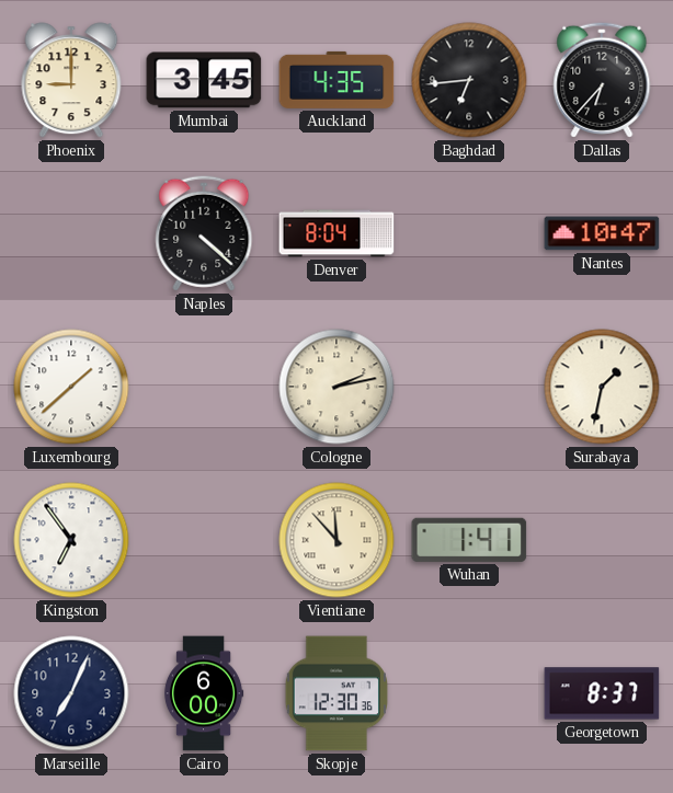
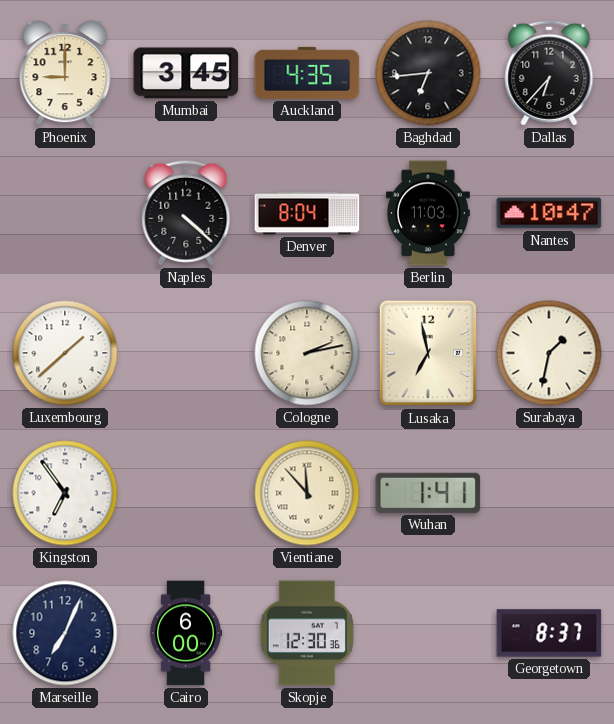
Berlin: none -> 11:03
Lusaka: none -> 6:58
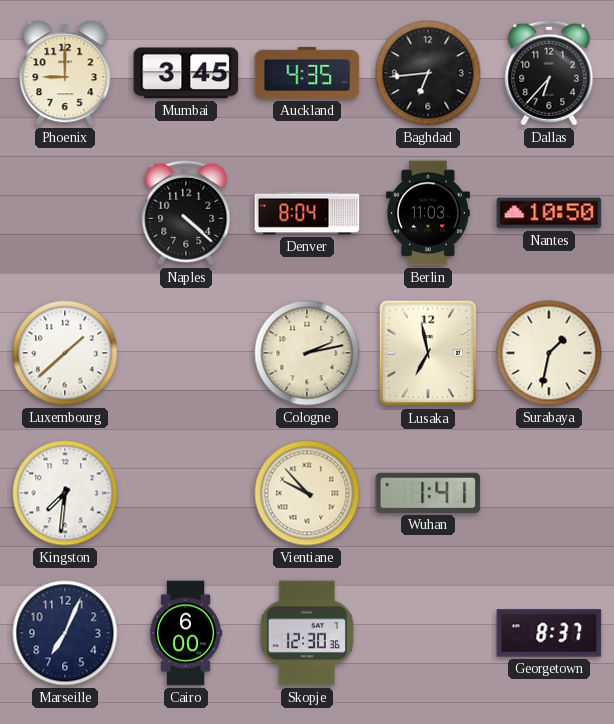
Nantes: 10:47 -> 10:50
Kingston: 6:54 -> 7:31
Vientiane: 11:53 -> 9:53
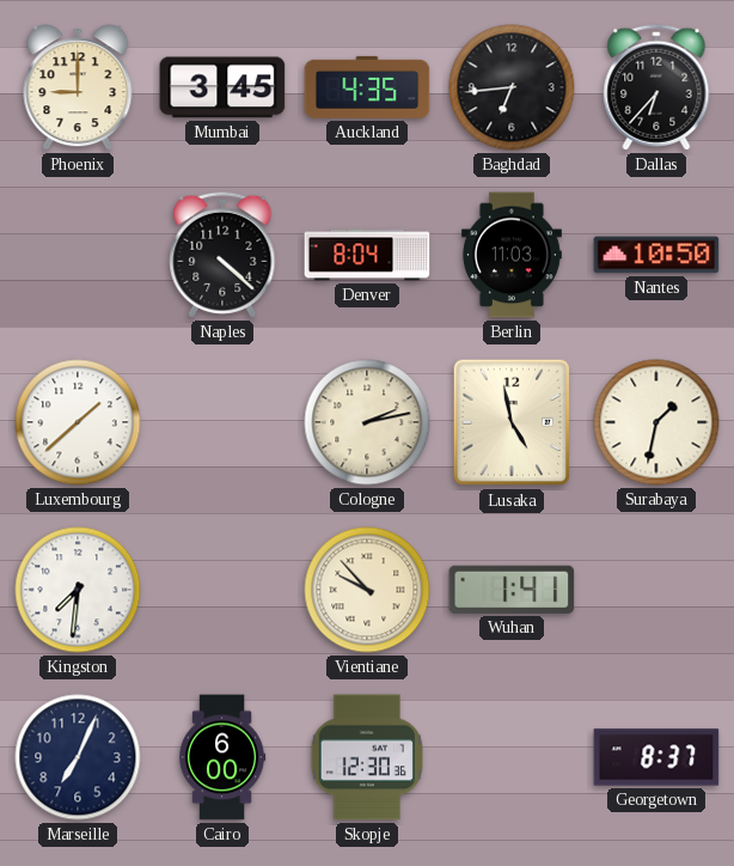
Lusaka: 6:58 -> 4:58
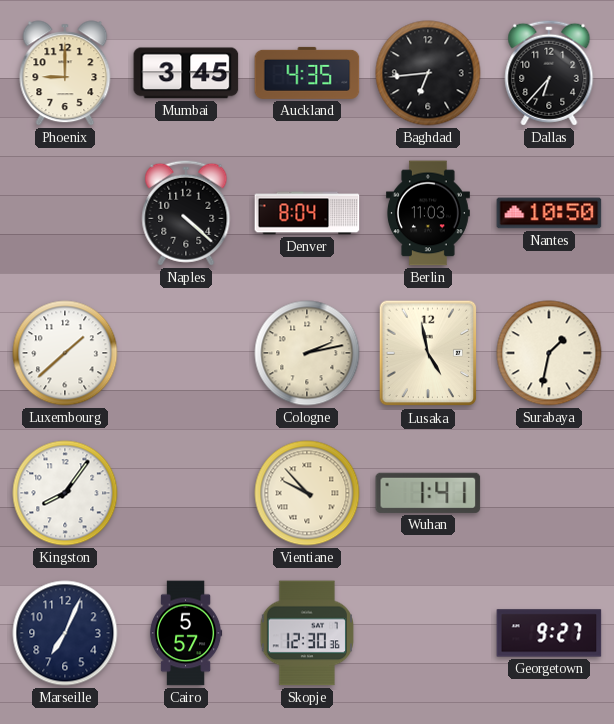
Kingston: 7:31 -> 8:06
Cairo: 6:00 -> 5:57
Georgetown: 8:37 -> 9:27
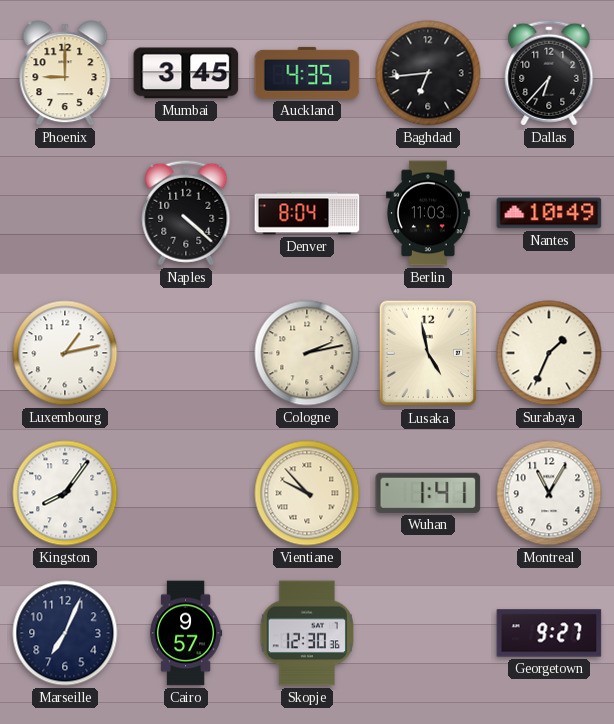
Nantes: 10:50 -> 10:49
Luxembourg: 1:38 -> 1:13
Surabaya: 1:32 -> 1:34
Montreal: none -> 11:05
Cairo: 5:57 -> 9:57
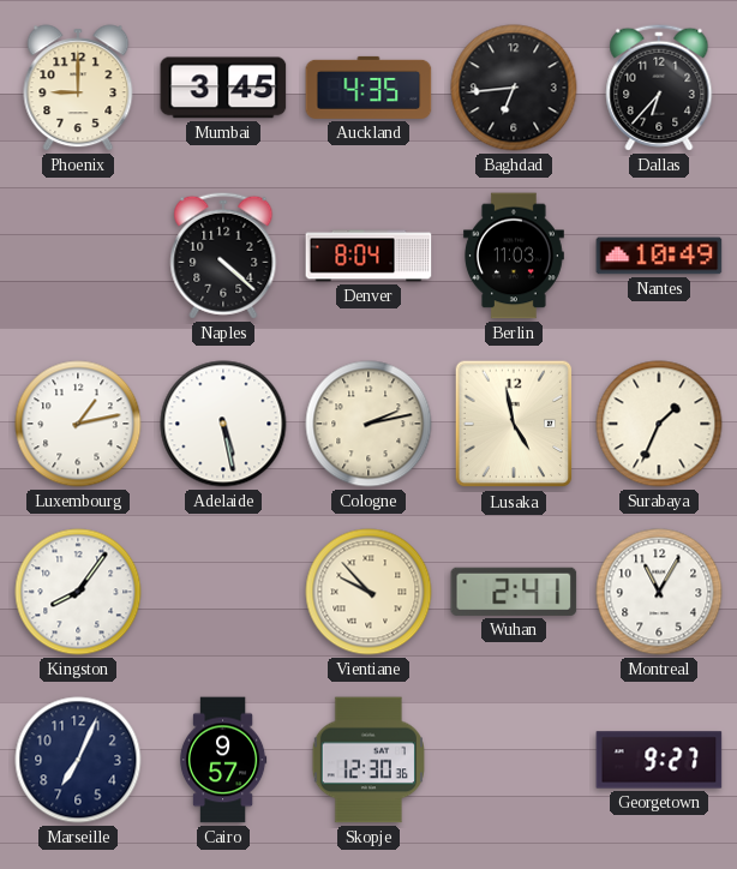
Adelaide: none -> 5:28
Wuhan: 1:41 -> 2:41
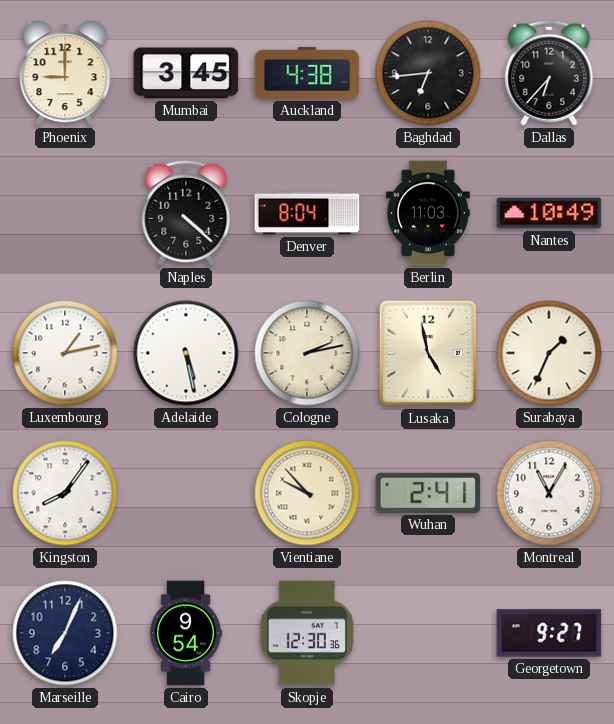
Auckland: 4:35 -> 4:38
Cairo: 9:57 -> 9:54
